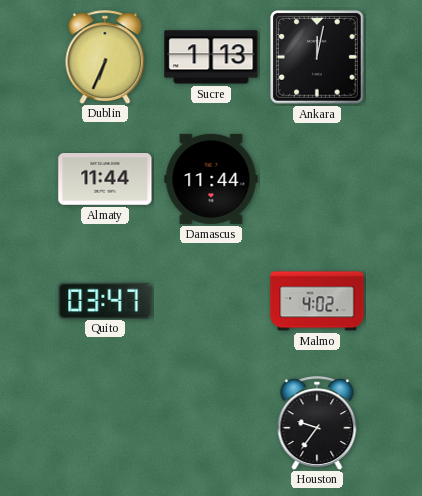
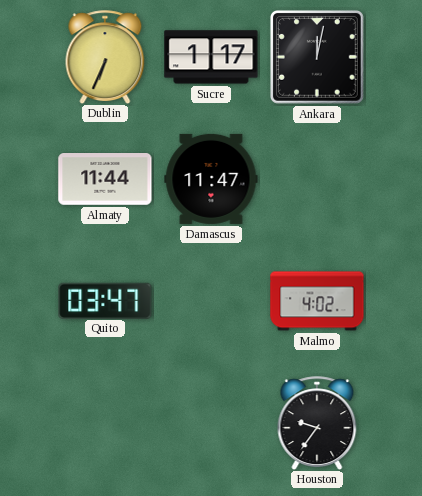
Sucre: 1:13 -> 1:17
Damascus: 11:44 -> 11:47
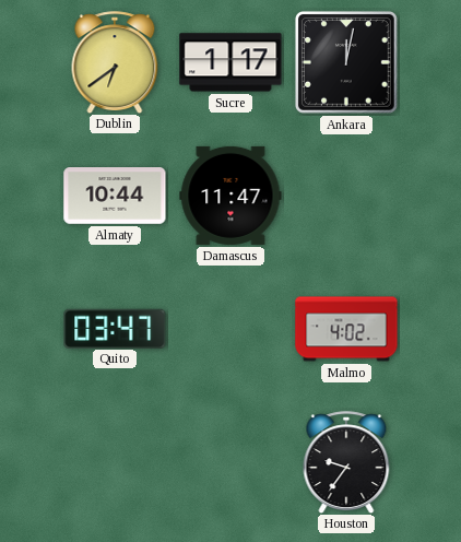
Dublin: 6:34 -> 6:39
Almaty: 11:44 -> 10:44
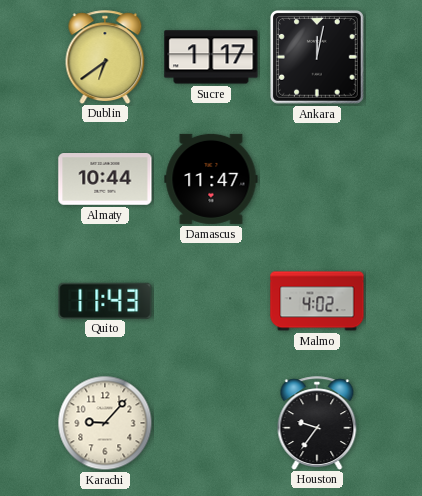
Quito: 03:47 -> 11:43
Karachi: none -> 9:07
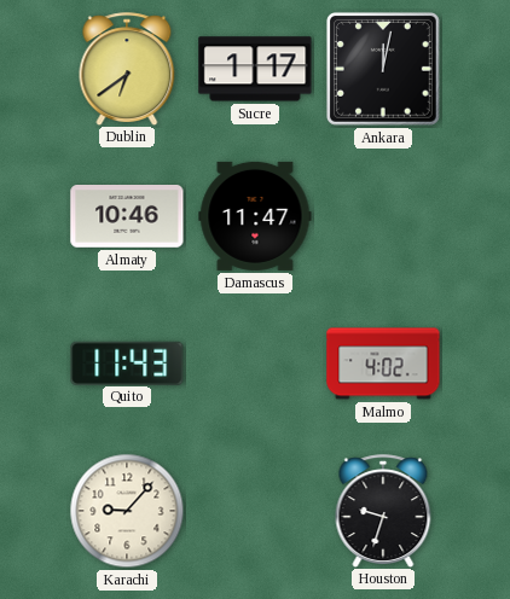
Almaty: 10:44 -> 10:46
Houston: 9:36 -> 9:33
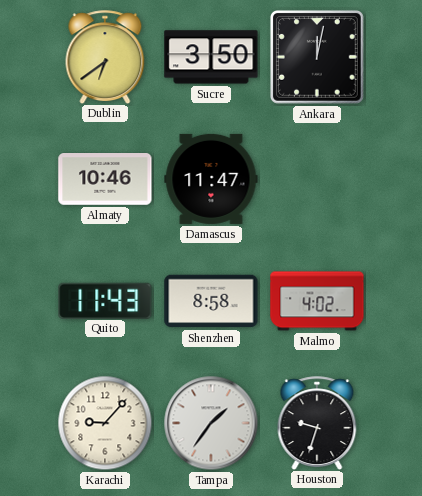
Sucre: 1:17 -> 3:50
Shenzhen: none -> 8:58
Tampa: none -> 1:36
